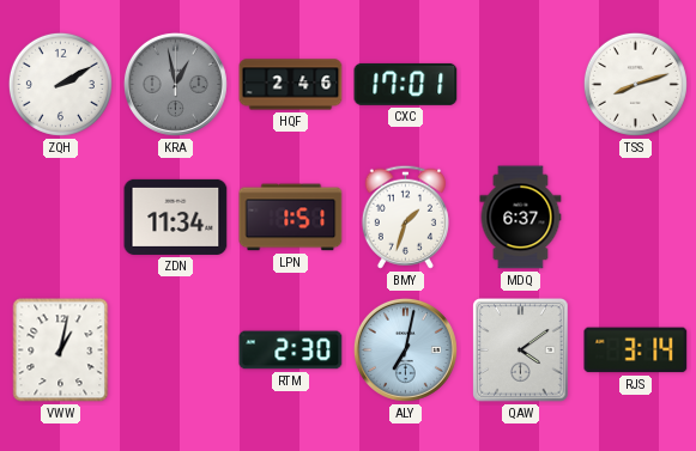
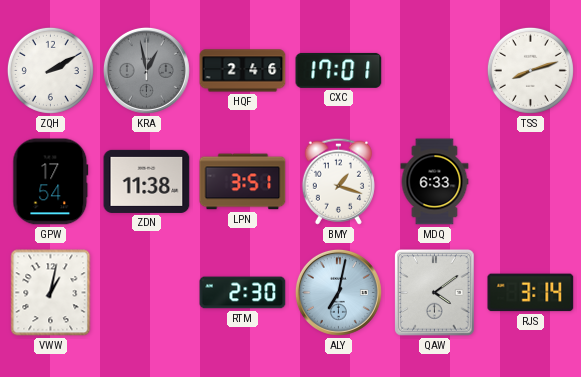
GPW: none -> 17:54
ZDN: 11:34 -> 11:38
LPN: 1:51 -> 3:51
BMY: 1:33 -> 1:18
MDQ: 6:37 -> 6:33
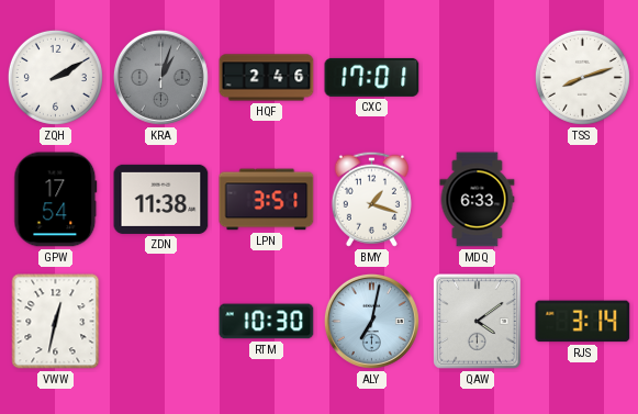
KRA: 12:58 -> 1:03
VWW: 1:02 -> 12:32
RTM: 2:30 -> 10:30
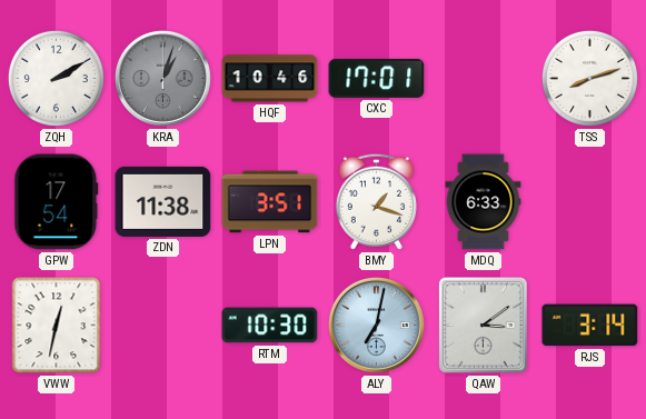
HQF: 2:46 -> 10:46
QAW: 4:09 -> 3:09
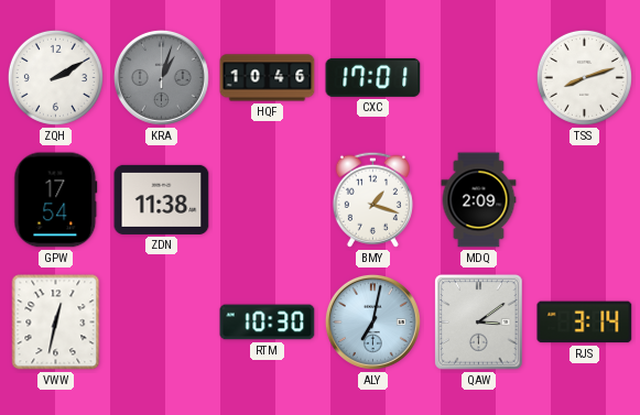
LPN: 3:51 -> none
MDQ: 6:33 -> 2:09
